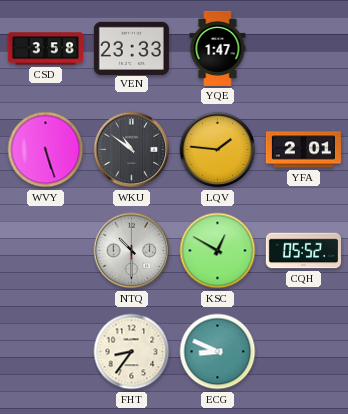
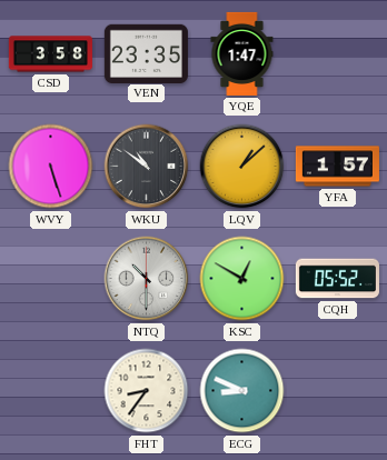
VEN: 23:33 -> 23:35
LQV: 1:46 -> 1:08
YFA: 2:01 -> 1:57
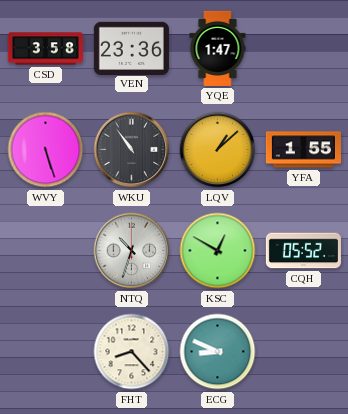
VEN: 23:35 -> 23:36
WKU: 10:51 -> 10:54
YFA: 1:57 -> 1:55
NTQ: 10:30 -> 10:33
FHT: 8:36 -> 8:23
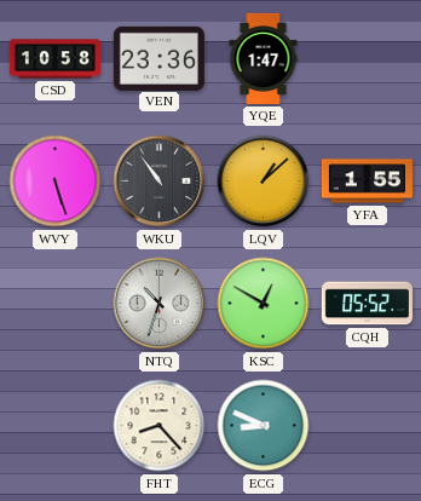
CSD: 3:58 -> 10:58
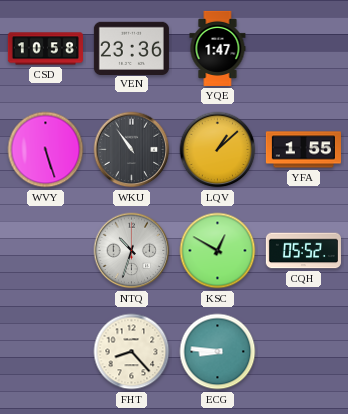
ECG: 8:49 -> 8:46
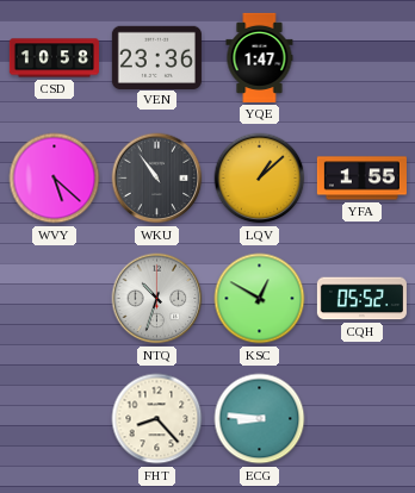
WVY: 5:27 -> 5:22
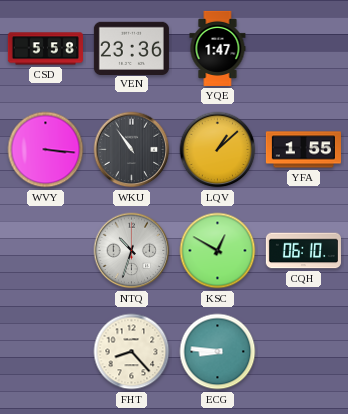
CSD: 10:58 -> 5:58
WVY: 5:22 -> 3:16
CQH: 05:52 -> 06:10
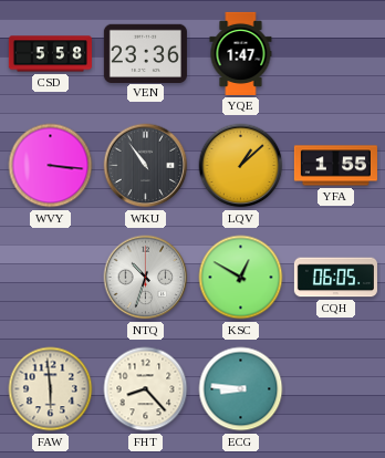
CQH: 06:10 -> 06:05
FAW: none -> 5:59
